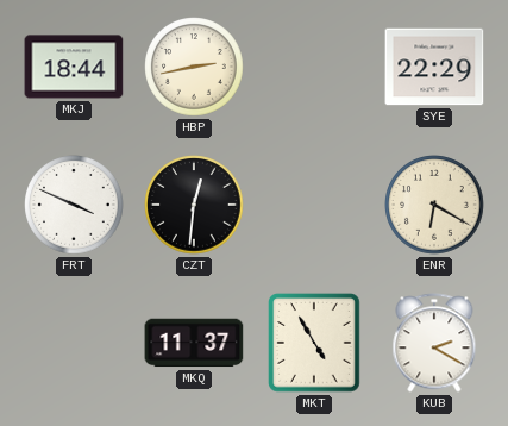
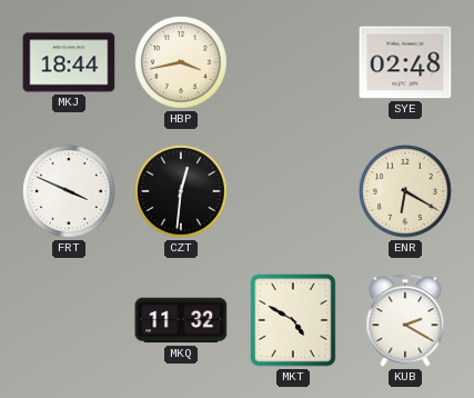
HBP: 2:43 -> 3:43
SYE: 22:29 -> 02:48
MKQ: 11:37 -> 11:32
MKT: 4:55 -> 4:50
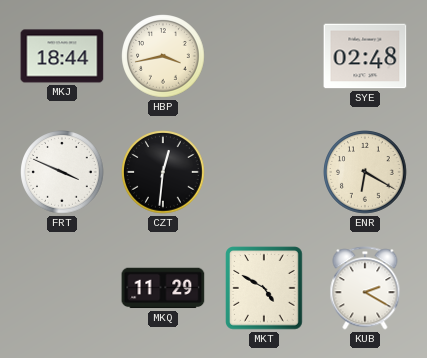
MKQ: 11:32 -> 11:29
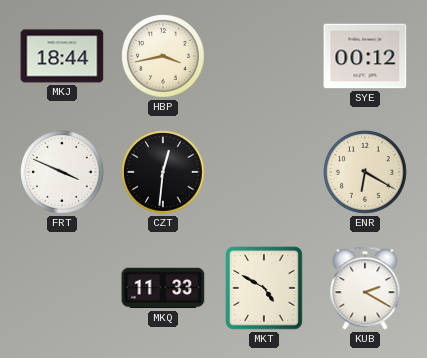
SYE: 02:48 -> 00:12
MKQ: 11:29 -> 11:33
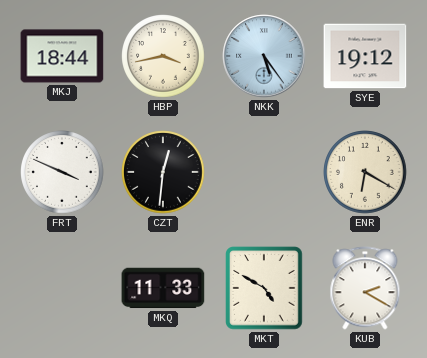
NKK: none -> 5:24
SYE: 00:12 -> 19:12
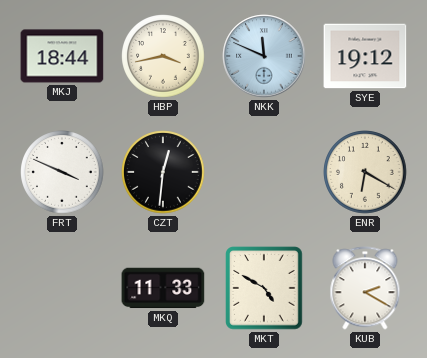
NKK: 5:24 -> 11:49
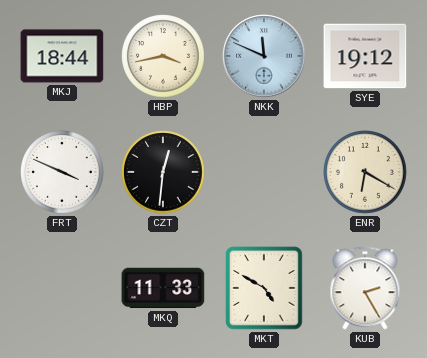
KUB: 2:20 -> 2:25
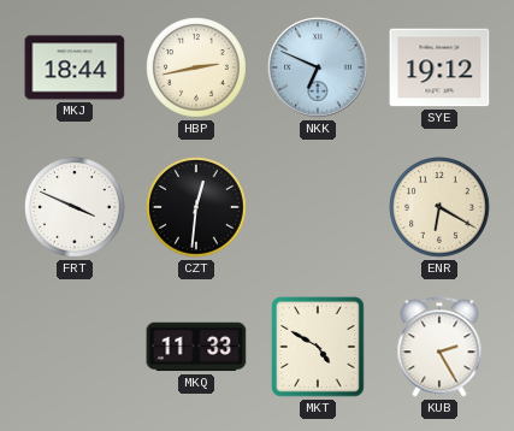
HBP: 3:43 -> 2:43
NKK: 11:49 -> 6:49
